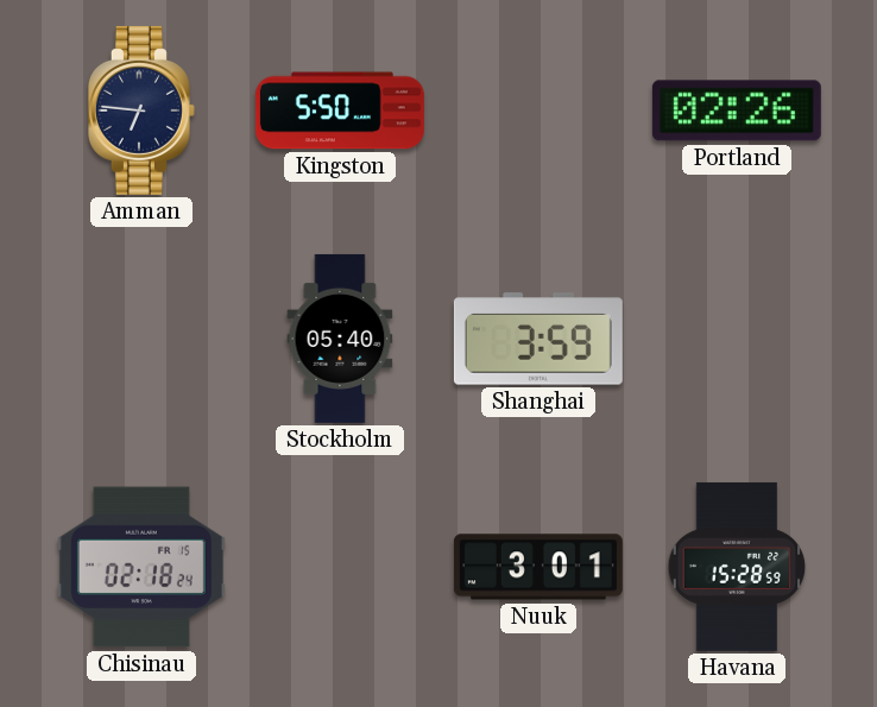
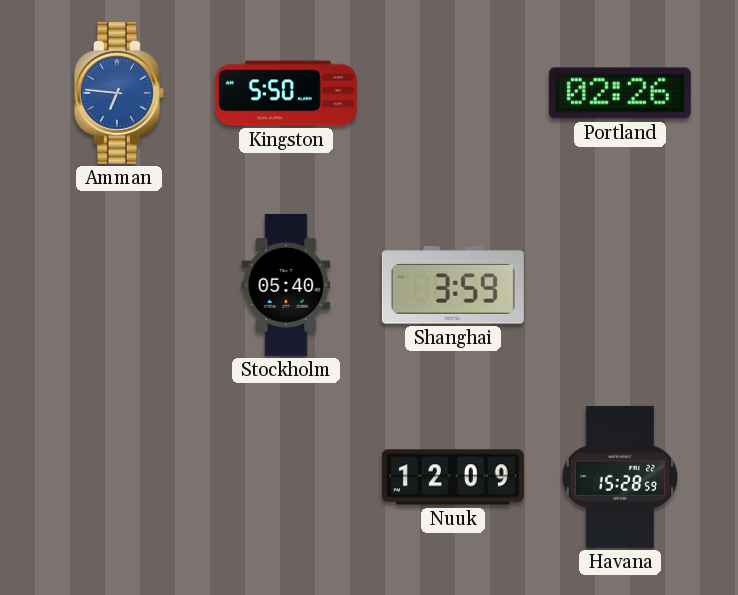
Amman dial: navy -> blue
Chisinau: 02:18 -> none
Nuuk: 3:01 -> 12:09
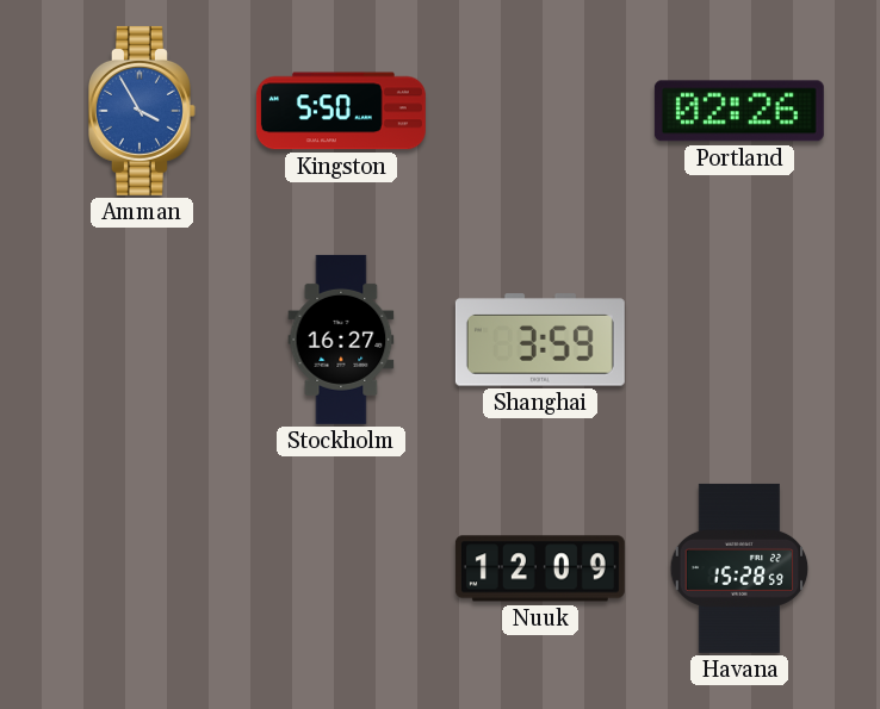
Amman: 6:46 -> 3:55
Stockholm: 05:40 -> 16:27
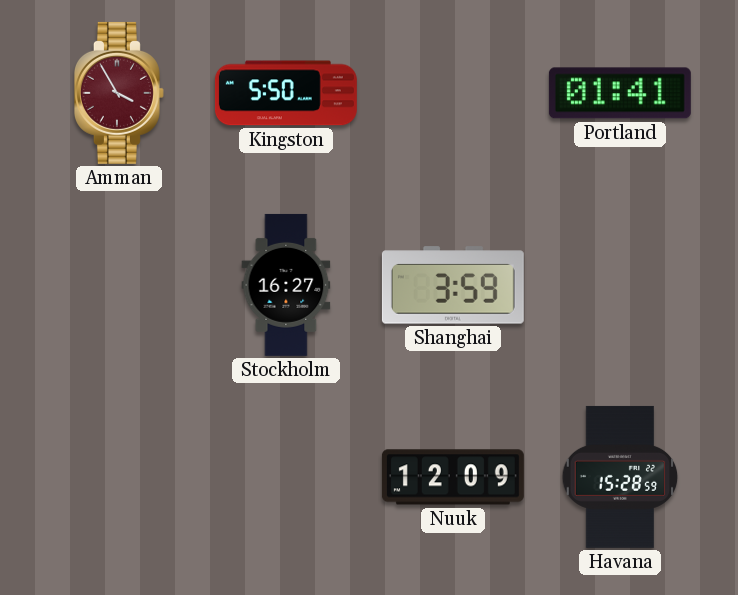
Amman dial: blue -> burgundy
Portland: 02:26 -> 01:41
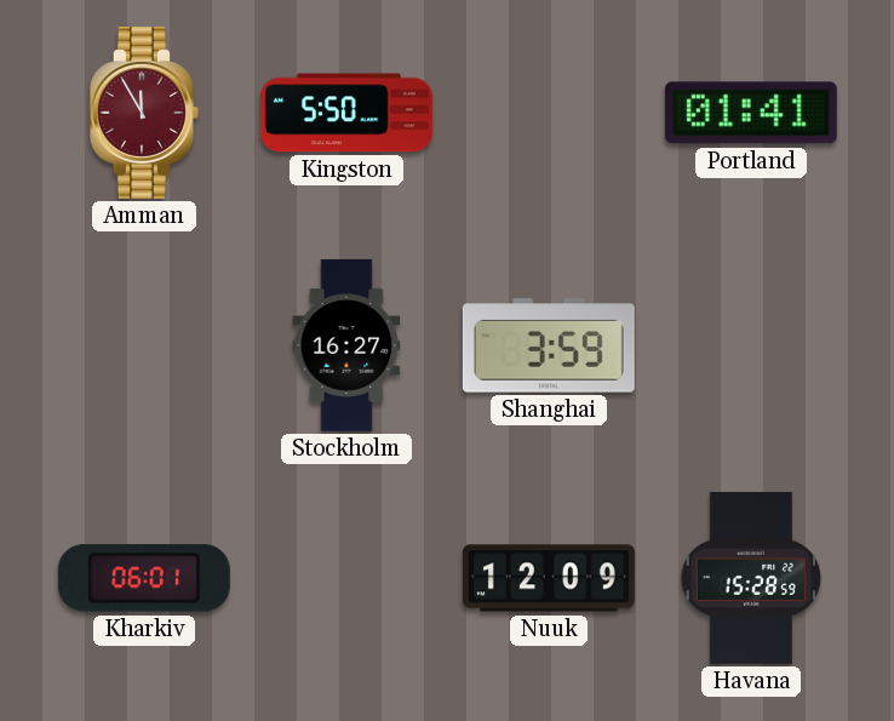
Amman: 3:55 -> 11:55
Kharkiv: none -> 06:01
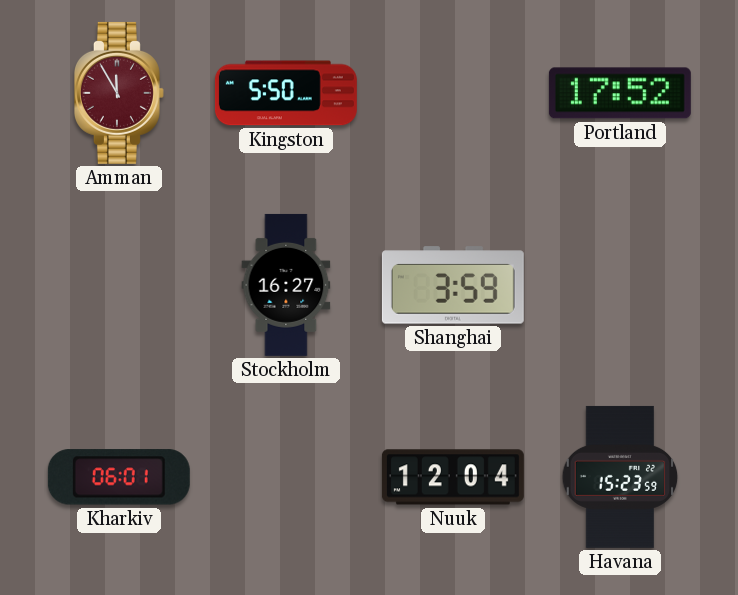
Portland: 01:41 -> 17:52
Nuuk: 12:09 -> 12:04
Havana: 15:28 -> 15:23
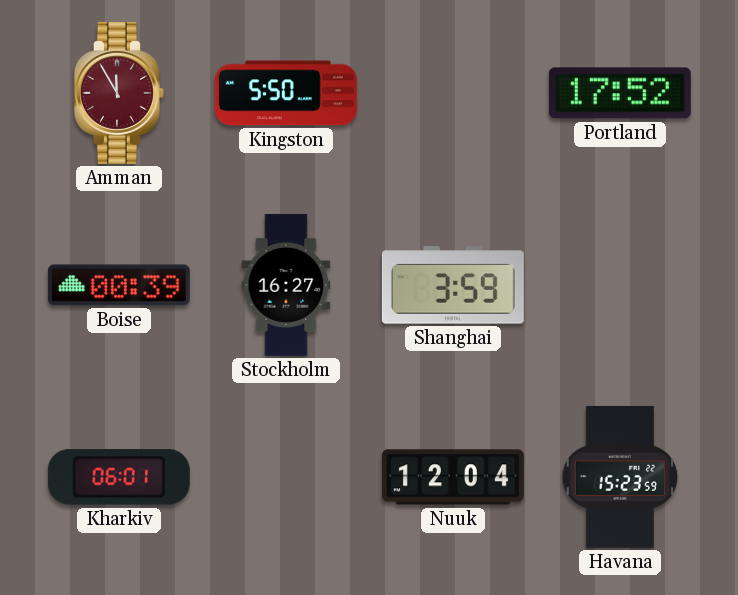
Boise: none -> 00:39
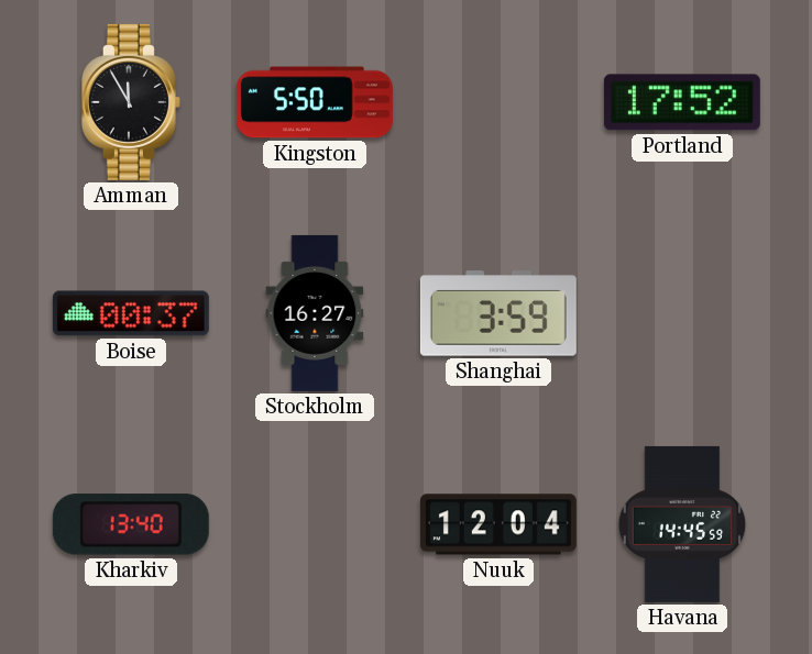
Amman dial: burgundy -> black
Boise: 00:39 -> 00:37
Kharkiv: 06:01 -> 13:40
Havana: 15:23 -> 14:45
